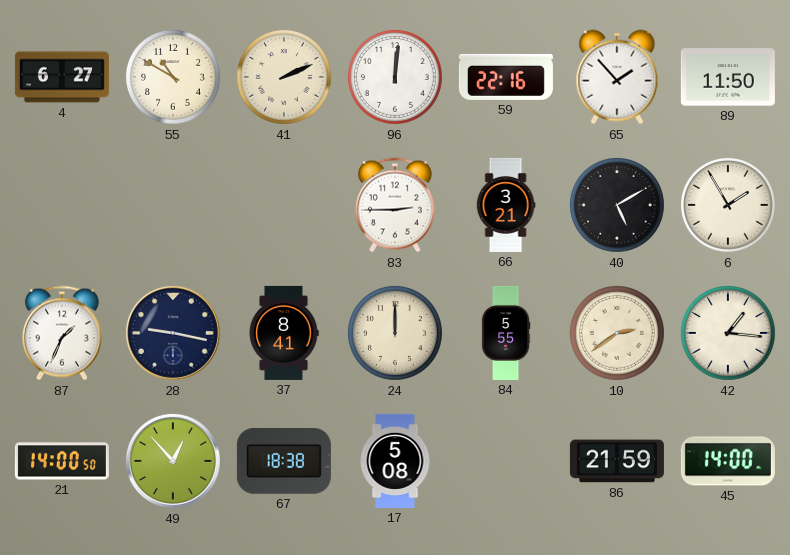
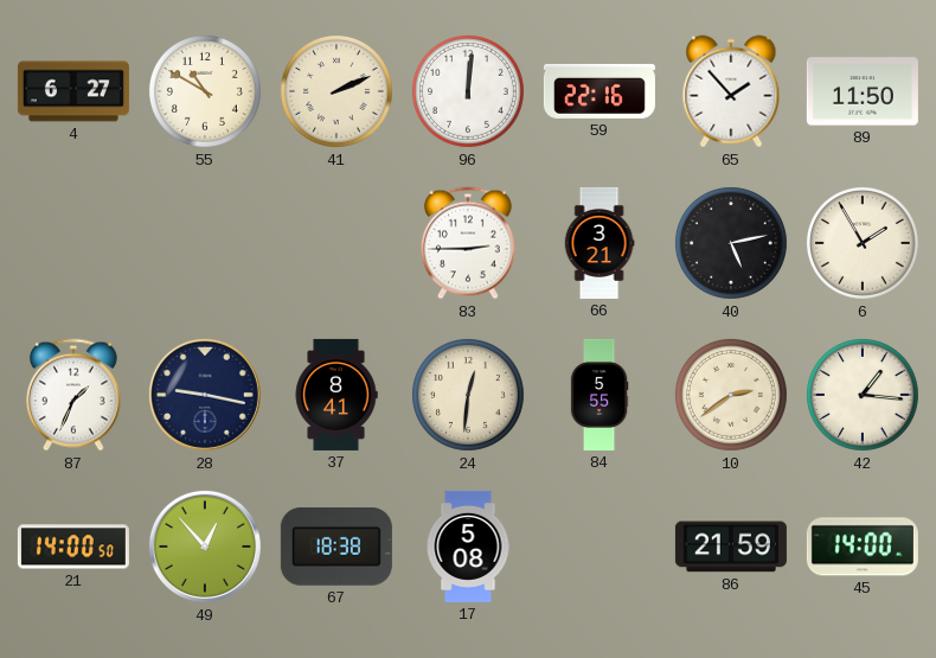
40: 5:10 -> 5:13
24: 12:00 -> 12:31
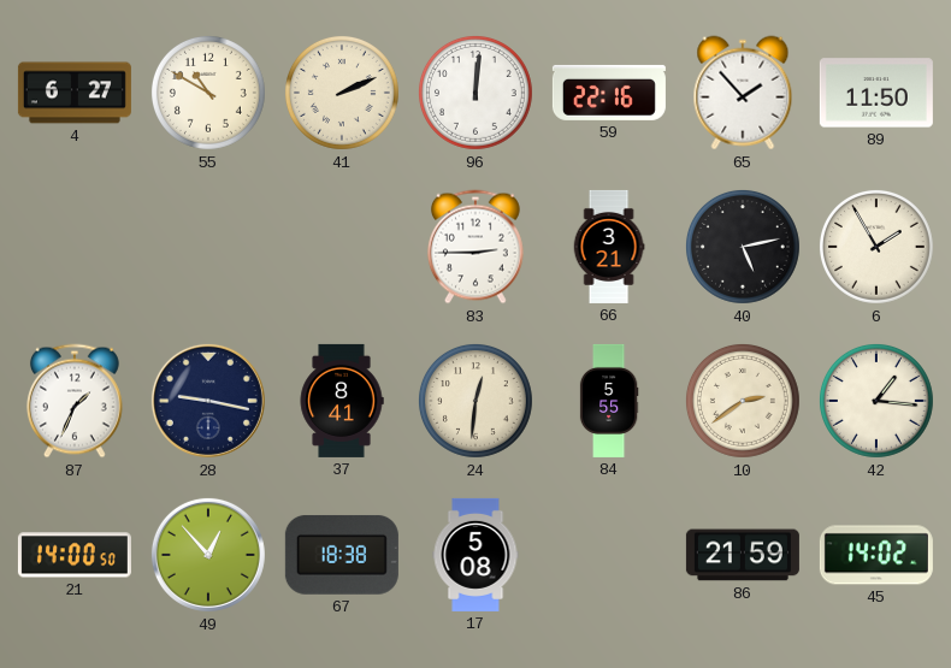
45: 14:00 -> 14:02
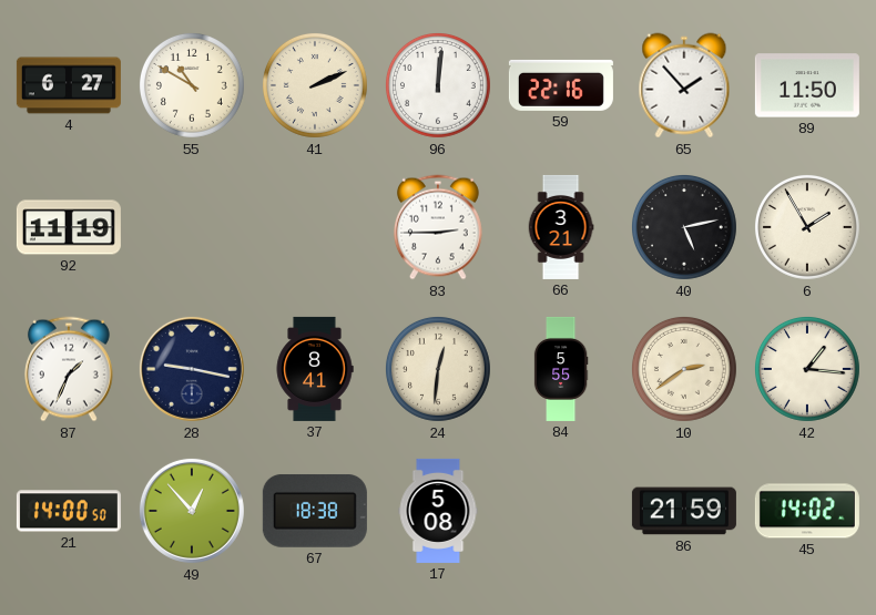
92: none -> 11:19
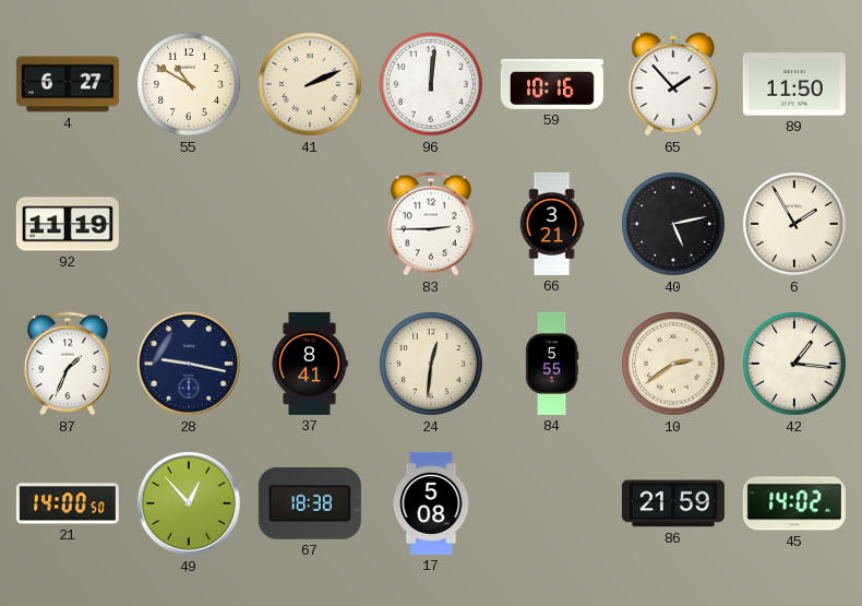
59: 22:16 -> 10:16
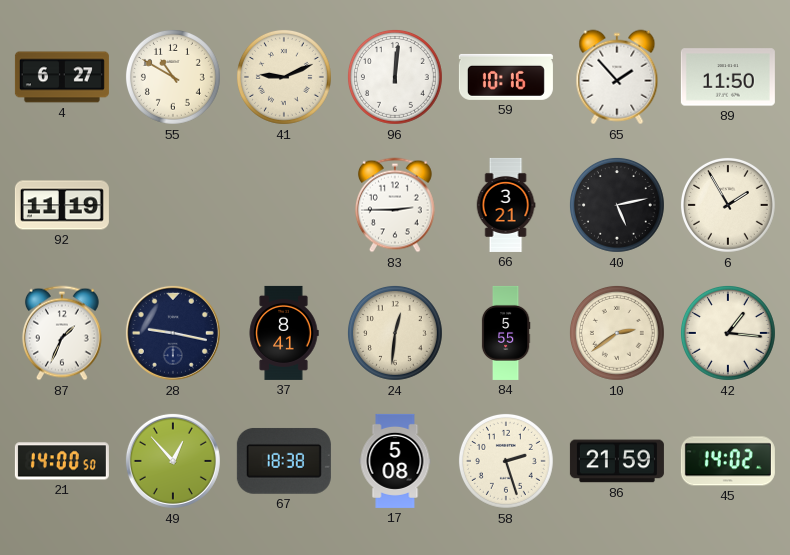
41: 2:11 -> 9:11
58: none -> 2:27
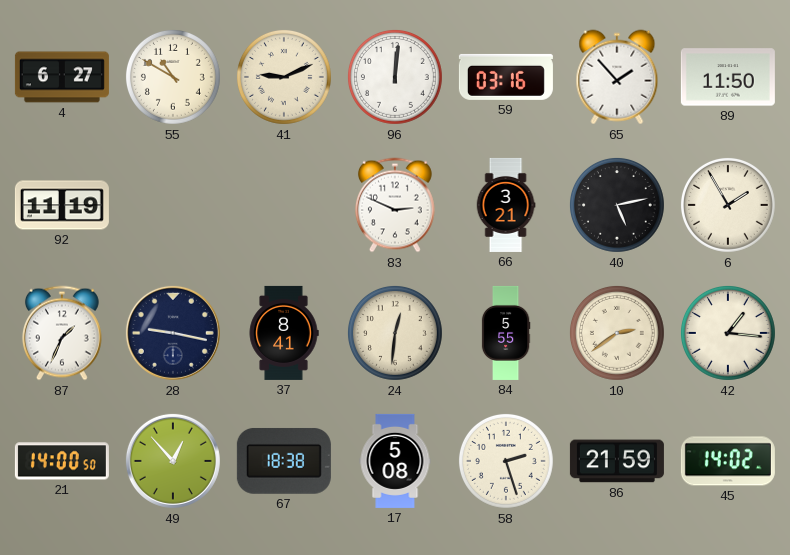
59: 10:16 -> 03:16
83: 2:45 -> 2:49
